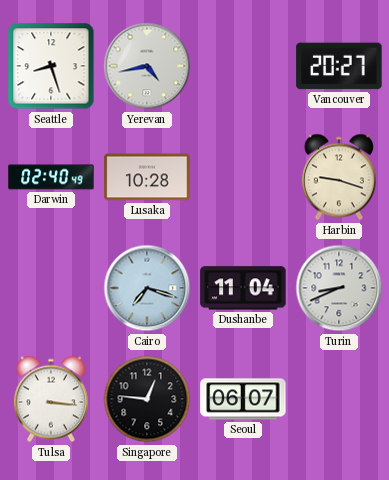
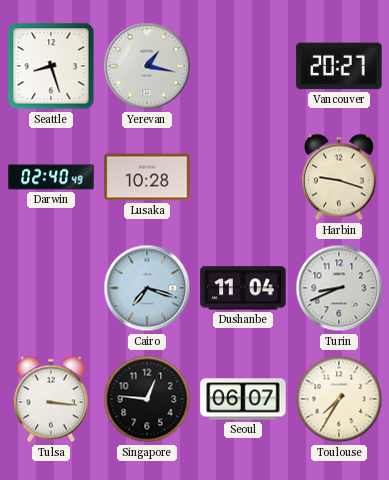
Yerevan: 4:43 -> 1:17
Toulouse: none -> 7:35
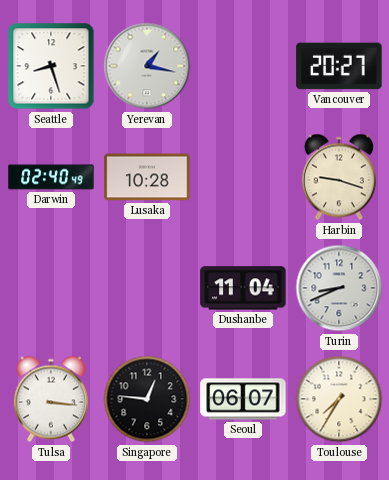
Cairo: 7:18 -> none
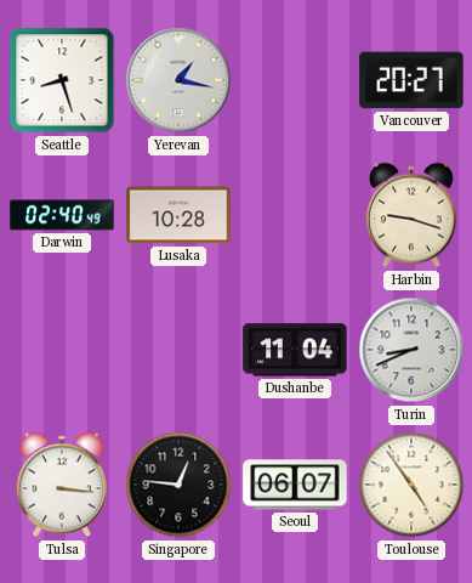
Toulouse: 7:35 -> 4:54
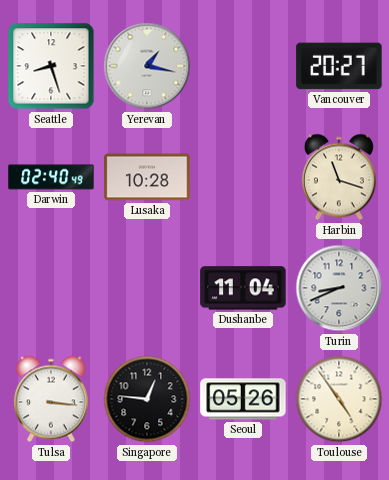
Harbin: 9:18 -> 11:18
Seoul: 06:07 -> 05:26
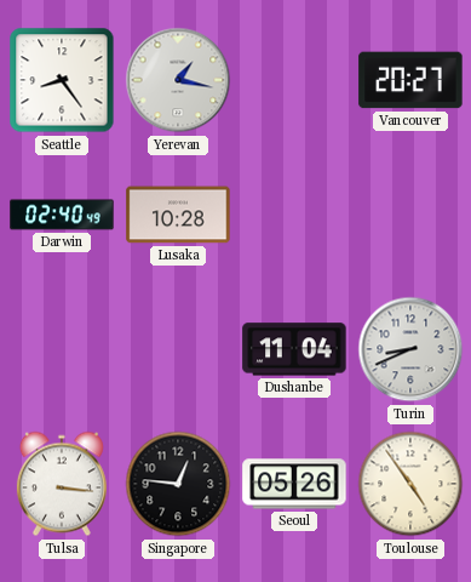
Seattle: 8:27 -> 8:24
Harbin: 11:18 -> none
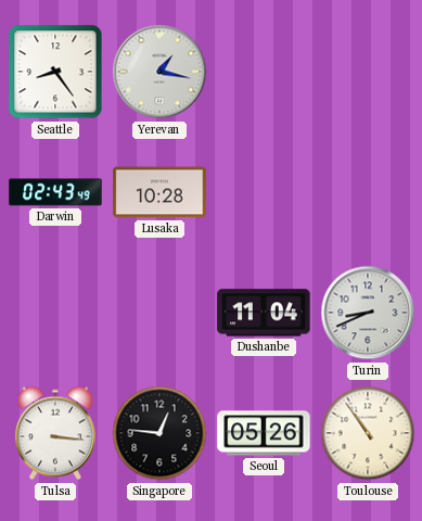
Vancouver: 20:27 -> none
Darwin: 02:40 -> 02:43
Toulouse: 4:54 -> 10:54
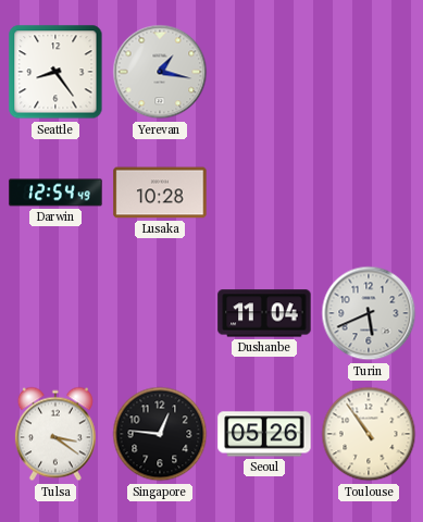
Darwin: 02:43 -> 12:54
Turin: 8:41 -> 5:41
Tulsa: 3:16 -> 3:21
